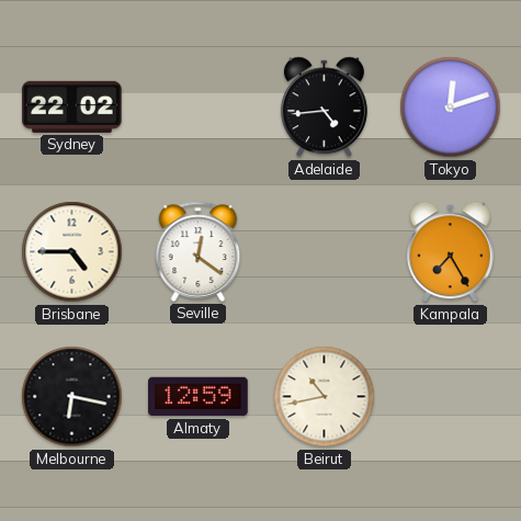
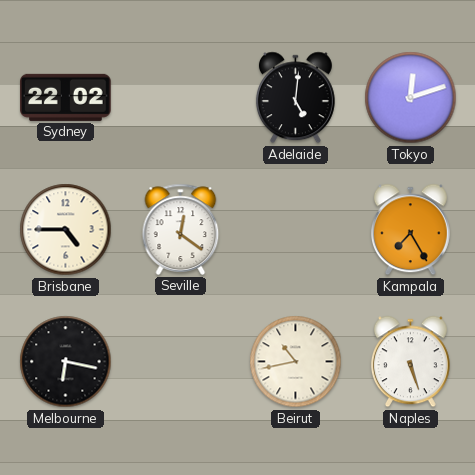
Adelaide: 4:44 -> 5:01
Almaty: 12:59 -> none
Naples: none -> 5:27
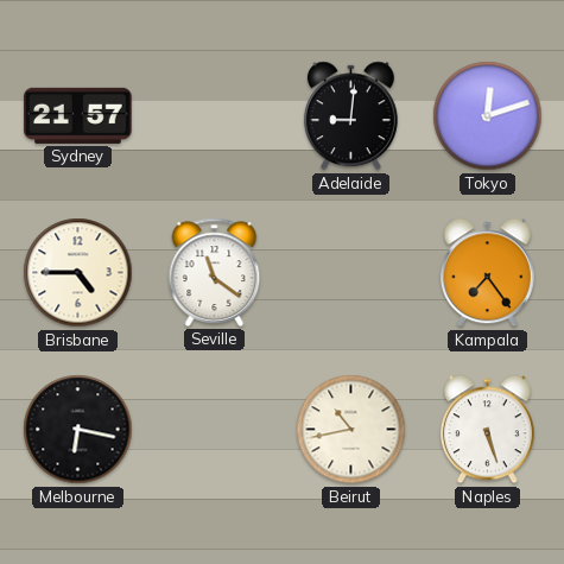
Sydney: 22:02 -> 21:57
Adelaide: 5:01 -> 9:01
Seville: 12:21 -> 11:21
Kampala: 7:25 -> 7:24
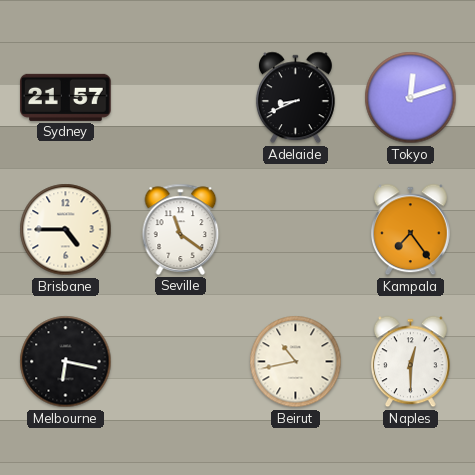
Adelaide: 9:01 -> 8:41
Naples: 5:27 -> 12:30
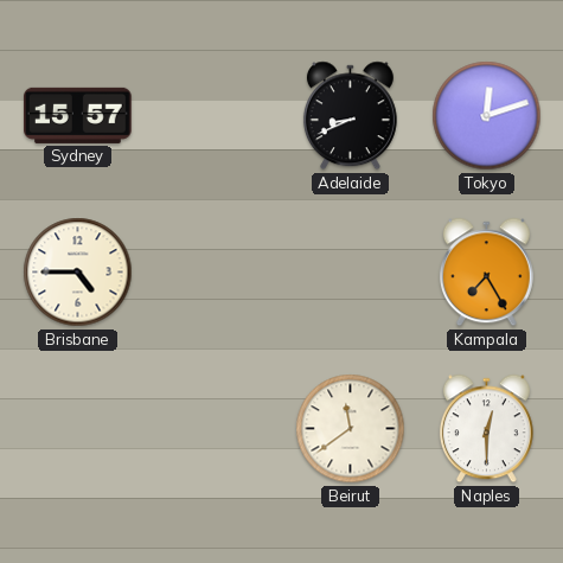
Sydney: 21:57 -> 15:57
Seville: 11:21 -> none
Kampala: 7:24 -> 7:25
Melbourne: 6:17 -> none
Beirut: 10:43 -> 11:39
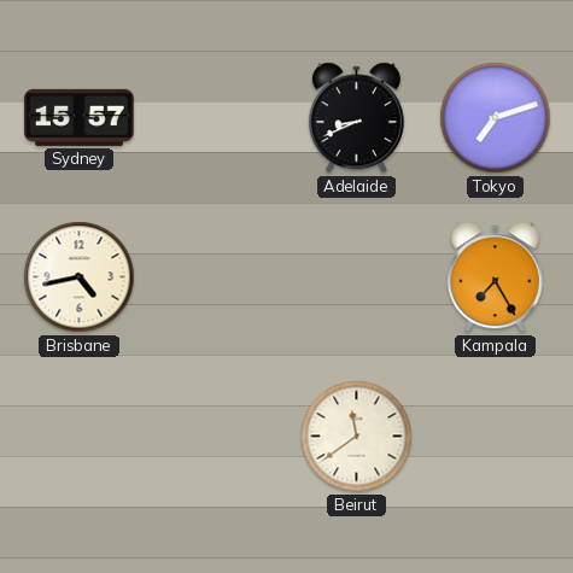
Tokyo: 12:12 -> 7:12
Brisbane: 4:45 -> 4:43
Naples: 12:30 -> none
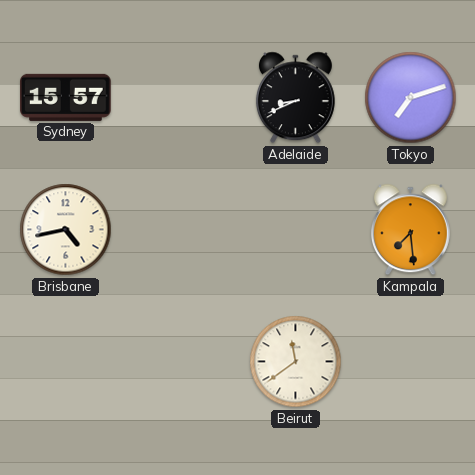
Kampala: 7:25 -> 7:29
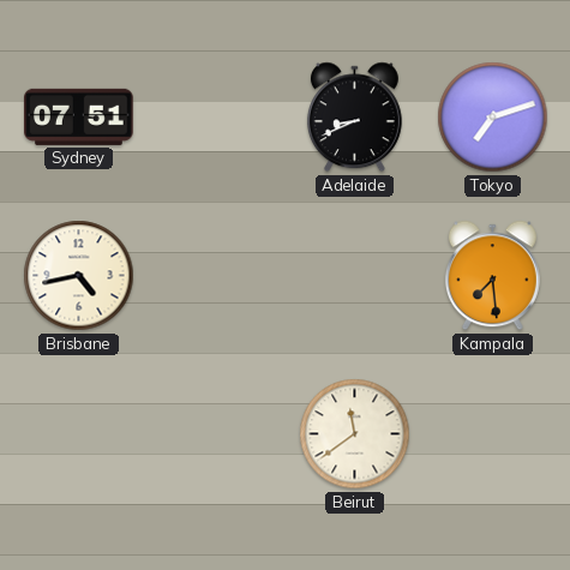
Sydney: 15:57 -> 07:51
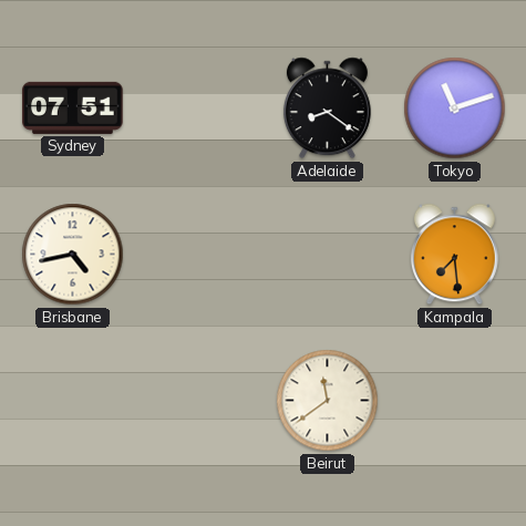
Adelaide: 8:41 -> 8:21
Tokyo: 7:12 -> 11:12
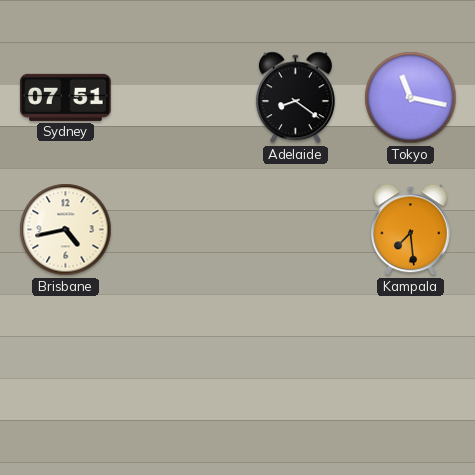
Tokyo: 11:12 -> 11:17
Beirut: 11:39 -> none
